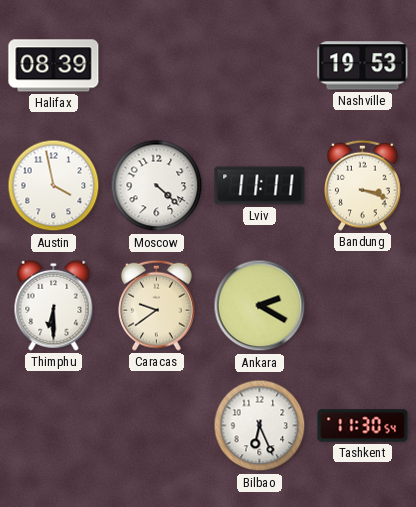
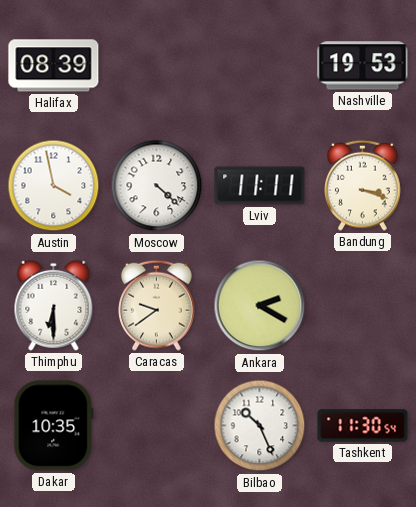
Dakar: none -> 10:35
Bilbao: 6:26 -> 10:26
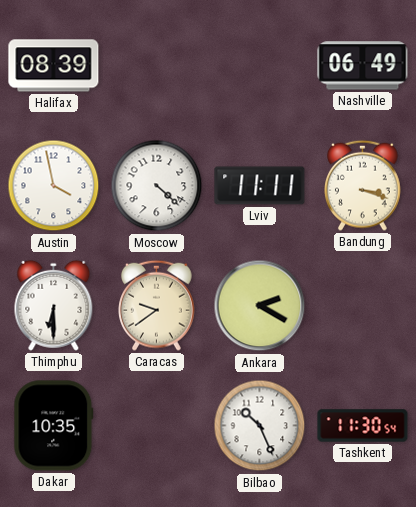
Nashville: 19:53 -> 06:49
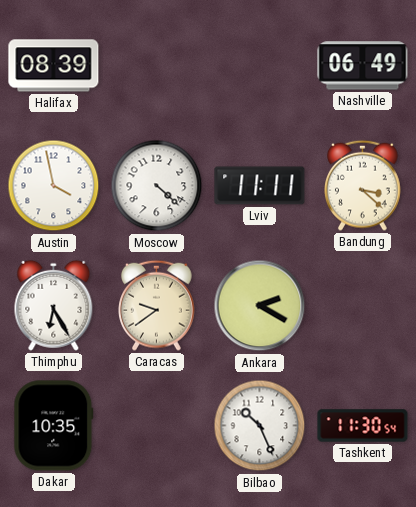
Bandung: 3:18 -> 3:22
Thimphu: 6:30 -> 6:25
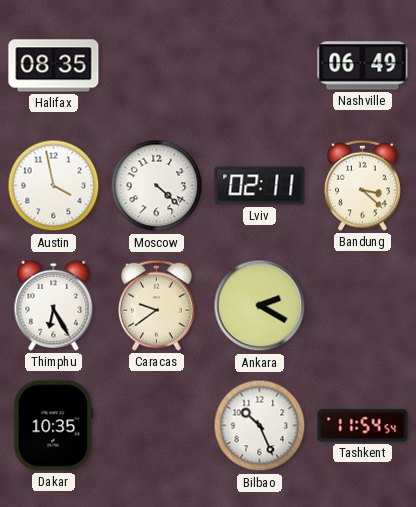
Halifax: 08:39 -> 08:35
Lviv: 11:11 -> 02:11
Tashkent: 11:30 -> 11:54
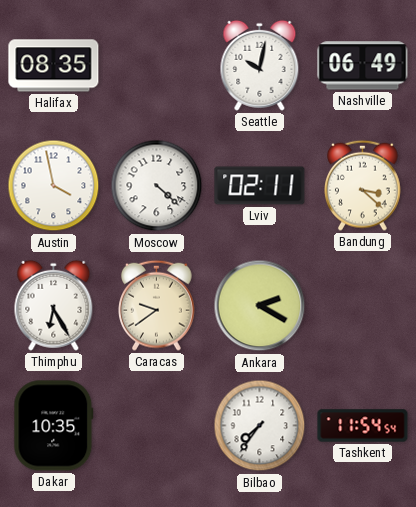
Seattle: none -> 10:02
Bilbao: 10:26 -> 7:36
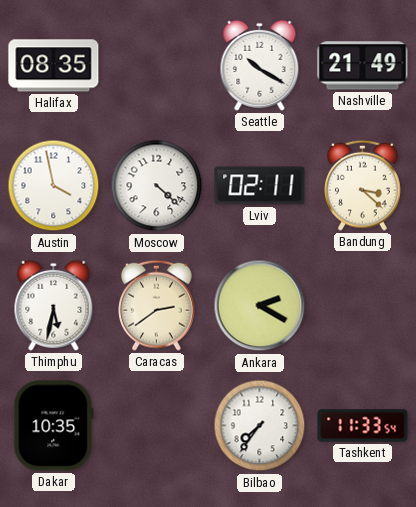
Seattle: 10:02 -> 10:20
Nashville: 06:49 -> 21:49
Thimphu: 6:25 -> 5:32
Caracas: 9:39 -> 2:39
Tashkent: 11:54 -> 11:33
